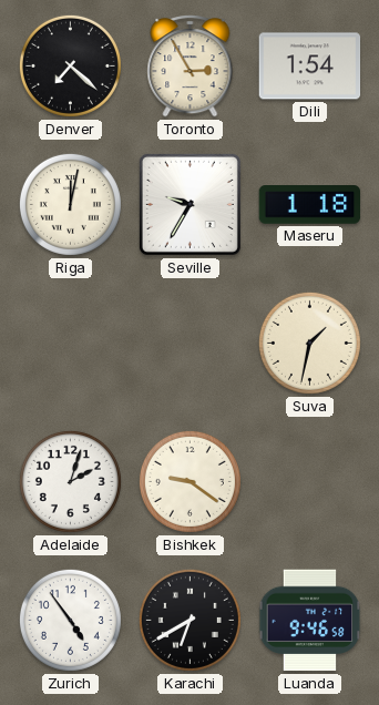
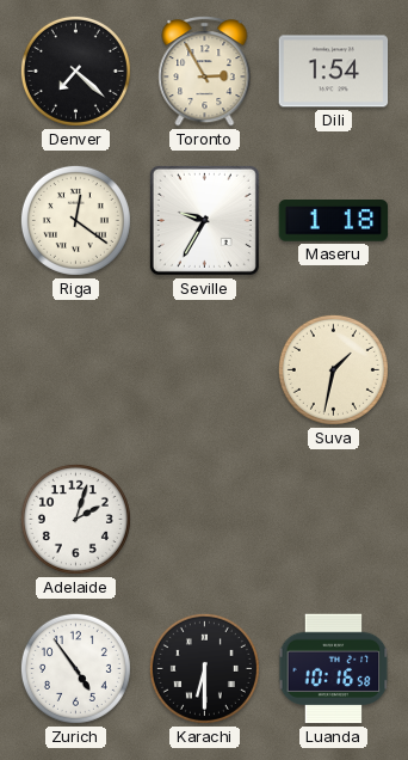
Riga: 12:02 -> 12:21
Bishkek: 9:21 -> none
Karachi: 6:40 -> 6:30
Luanda: 9:46 -> 10:16
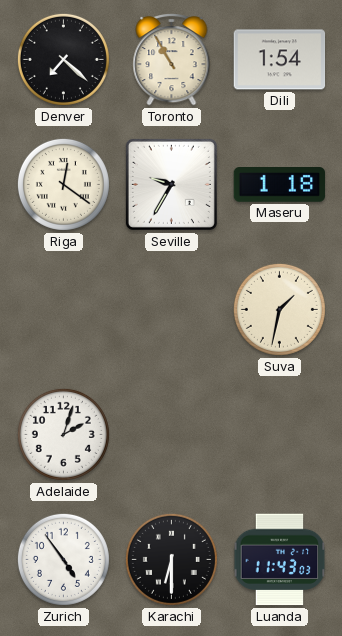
Toronto: 2:55 -> 10:55
Luanda: 10:16 -> 11:43
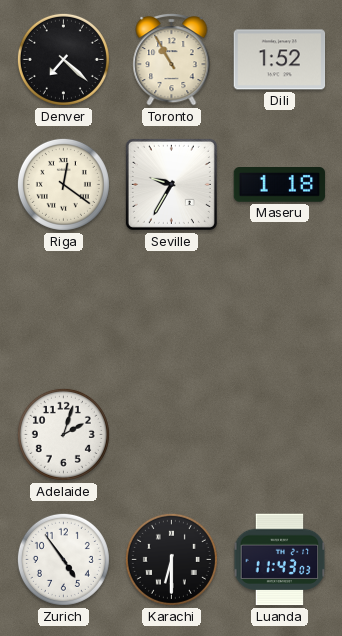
Dili: 1:54 -> 1:52
Suva: 1:32 -> none
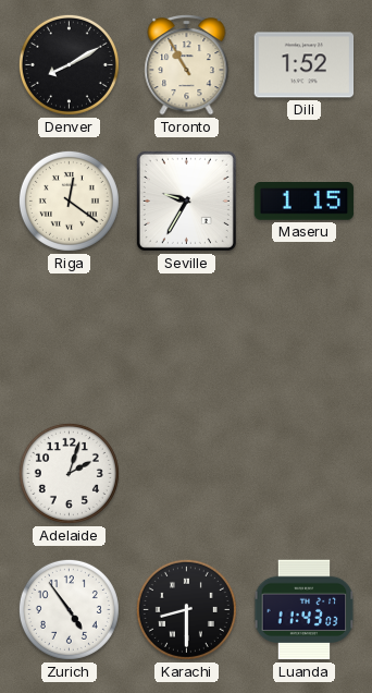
Denver: 7:22 -> 8:10
Maseru: 1:18 -> 1:15
Karachi: 6:30 -> 8:30
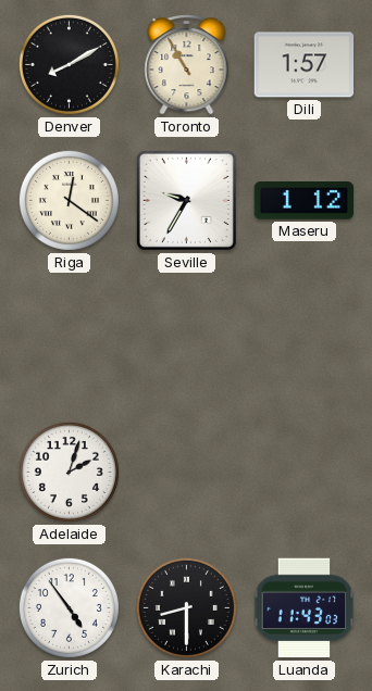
Dili: 1:52 -> 1:57
Maseru: 1:15 -> 1:12
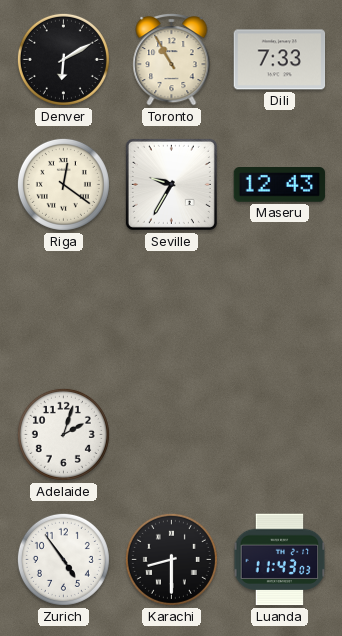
Denver: 8:10 -> 6:10
Dili: 1:57 -> 7:33
Maseru: 1:12 -> 12:43
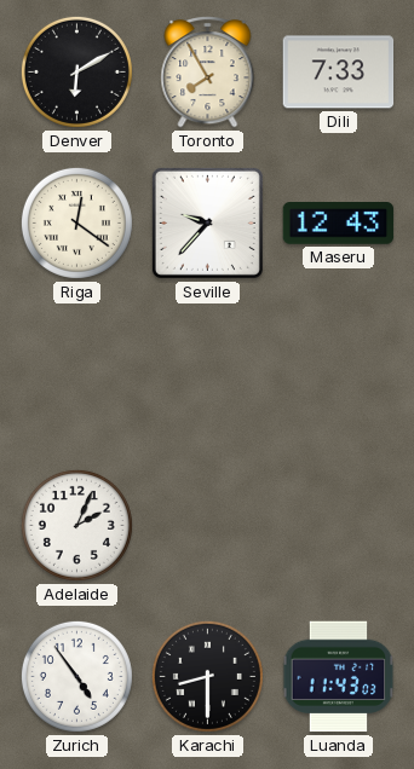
Toronto: 10:55 -> 7:55
Seville: 9:35 -> 9:37
Adelaide: 2:03 -> 2:04
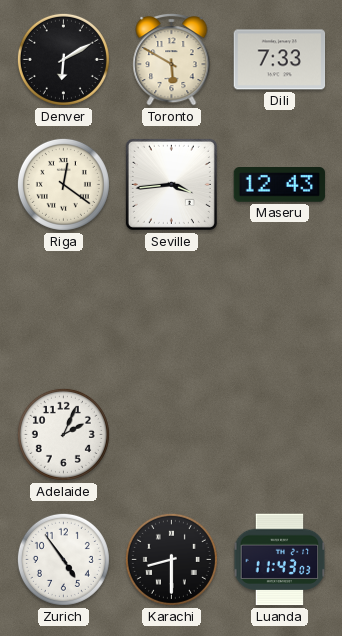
Toronto: 7:55 -> 5:50
Seville: 9:37 -> 3:44
